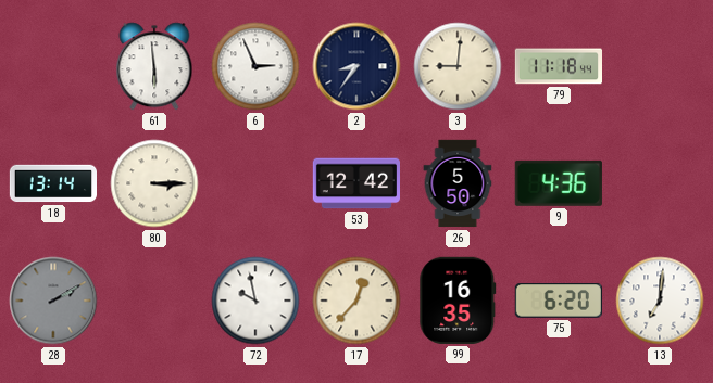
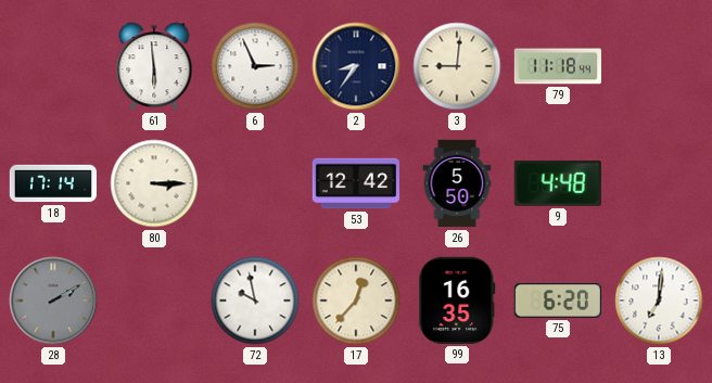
18: 13:14 -> 17:14
9: 4:36 -> 4:48
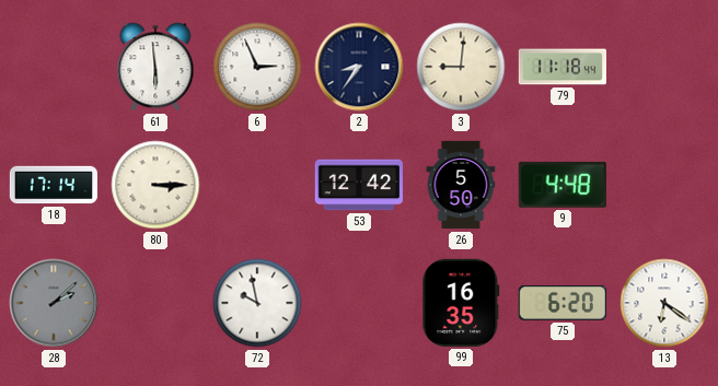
28: 2:10 -> 2:08
17: 12:37 -> none
13: 7:01 -> 6:21
